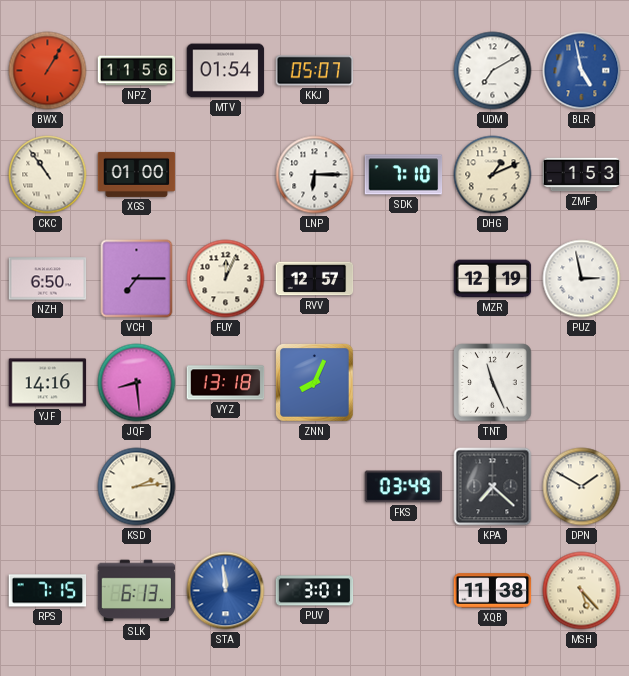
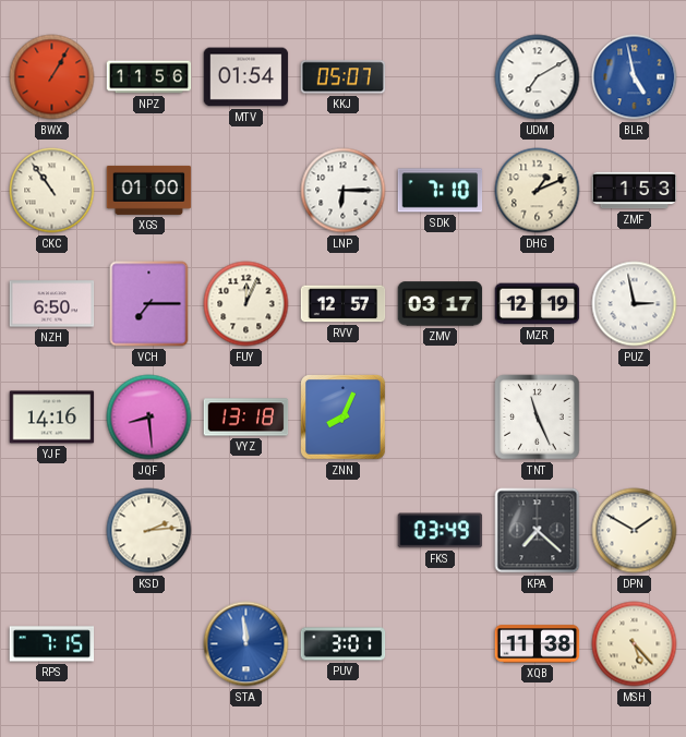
ZMV: none -> 03:17
SLK: 6:13 -> none
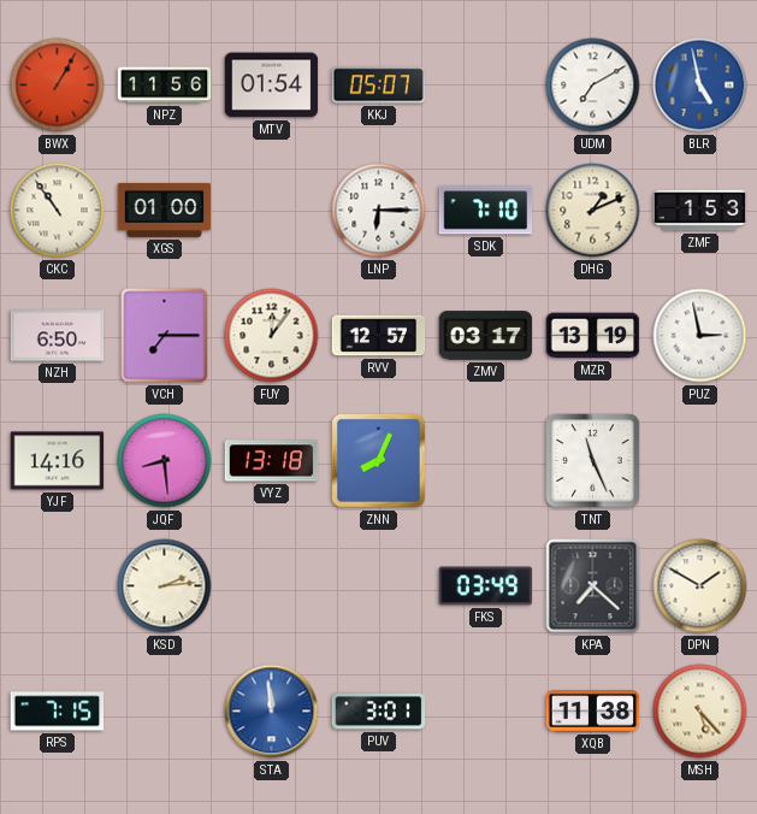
FUY: 12:04 -> 12:06
MZR: 12:19 -> 13:19
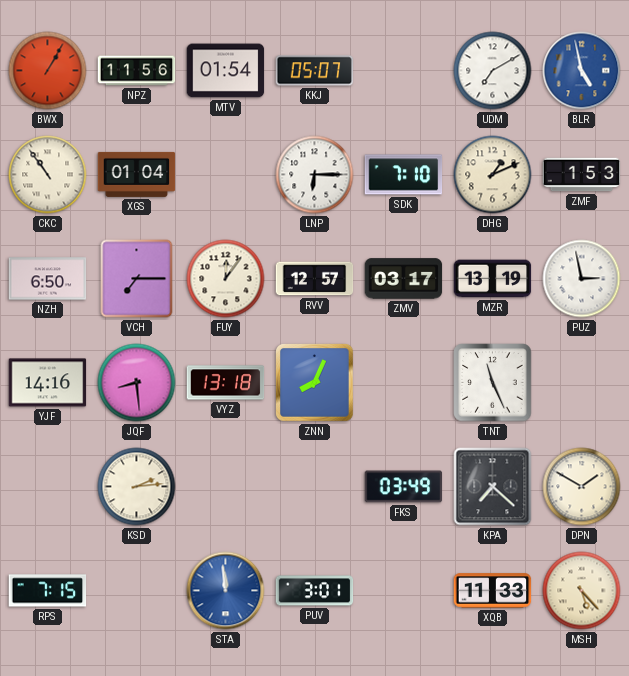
XGS: 01:00 -> 01:04
XQB: 11:38 -> 11:33
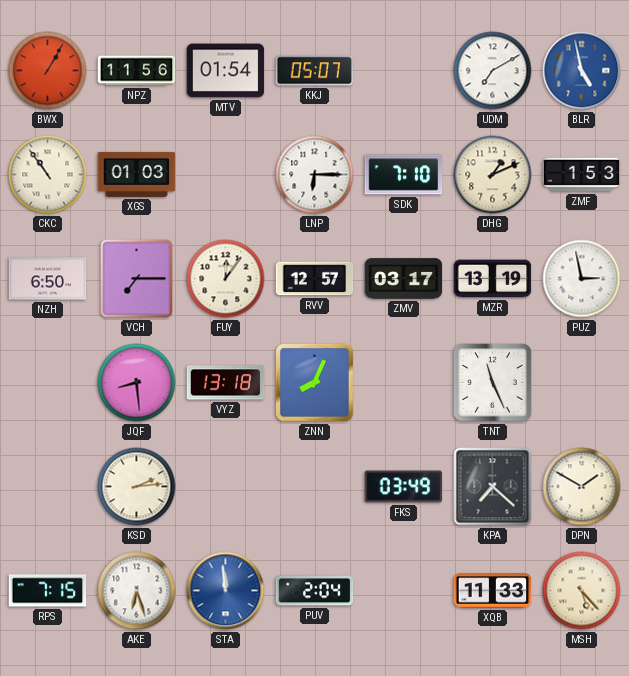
XGS: 01:04 -> 01:03
YJF: 14:16 -> none
AKE: none -> 6:27
PUV: 3:01 -> 2:04
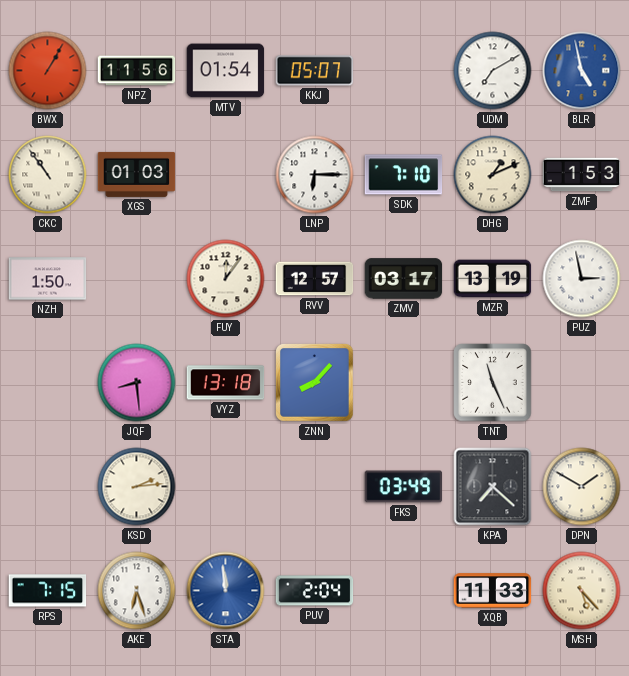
NZH: 6:50 -> 1:50
VCH: 7:15 -> none
ZNN: 8:04 -> 8:07
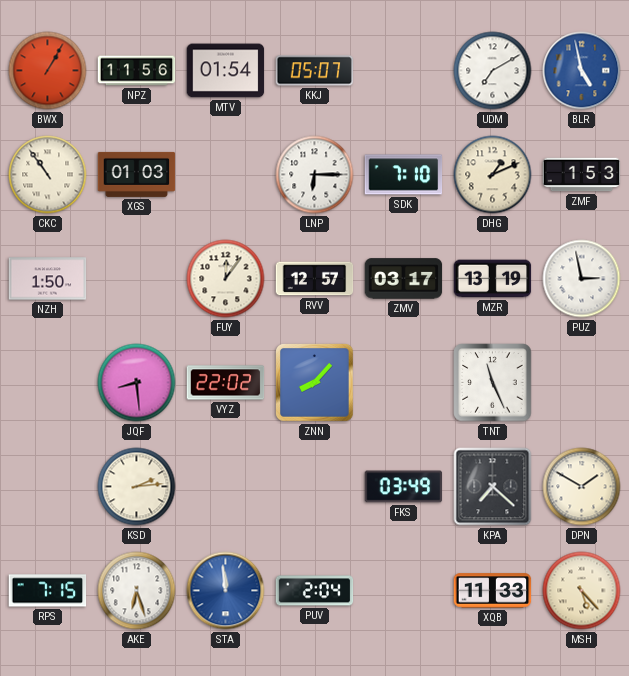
VYZ: 13:18 -> 22:02
